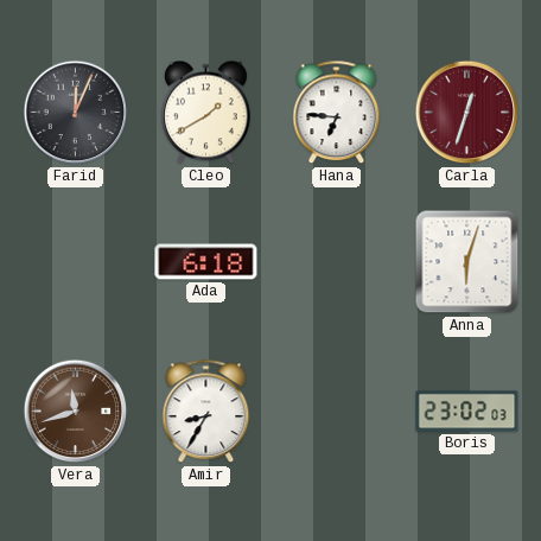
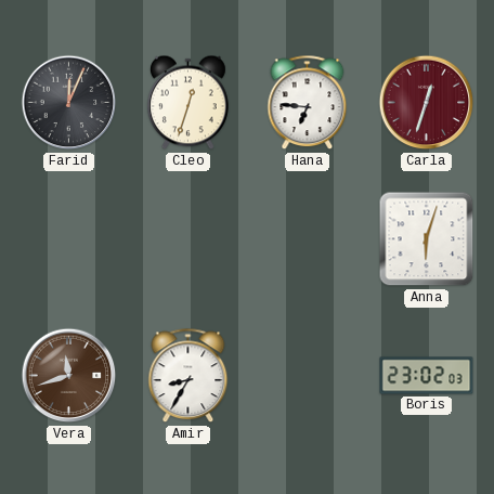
Cleo: 1:40 -> 12:33
Ada: 6:18 -> none
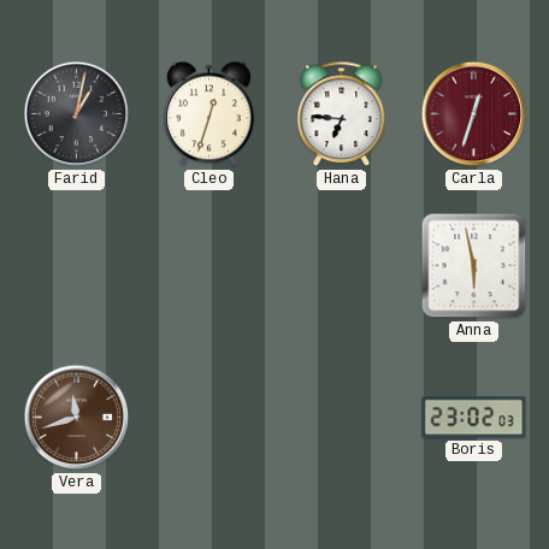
Farid: 12:04 -> 1:02
Anna: 6:03 -> 5:58
Amir: 8:35 -> none
